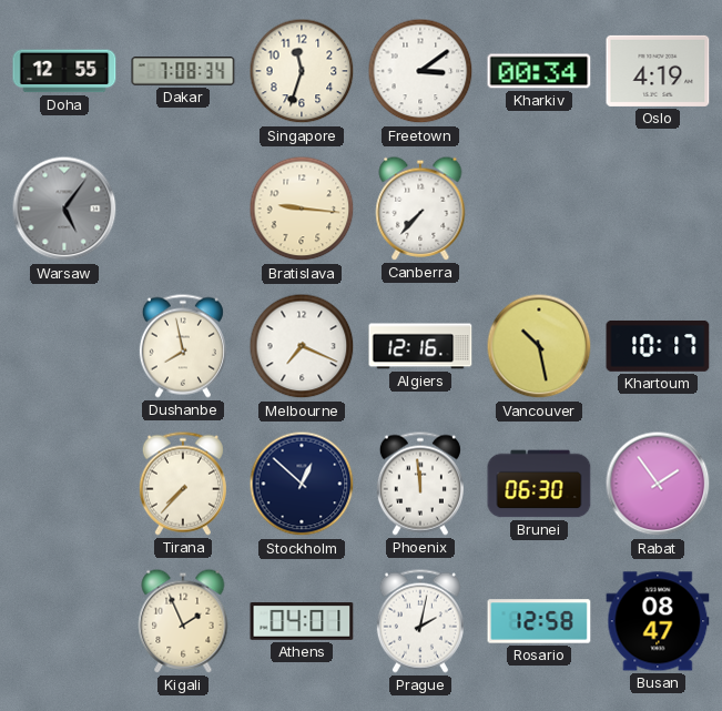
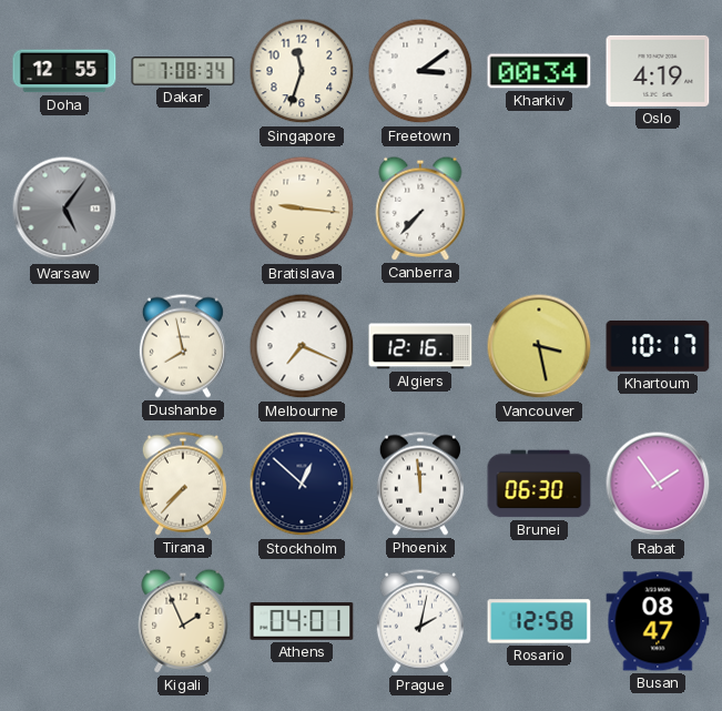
Vancouver: 10:28 -> 3:28
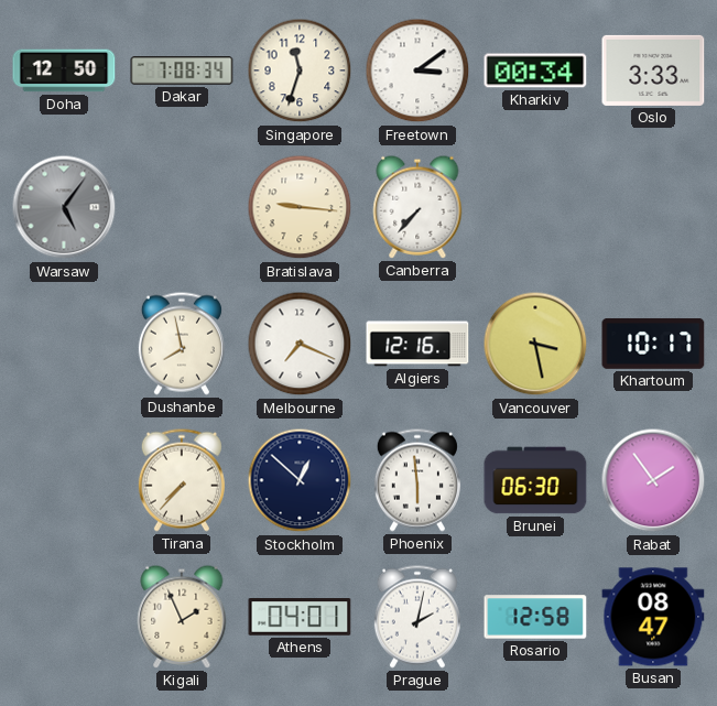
Doha: 12:55 -> 12:50
Oslo: 4:19 -> 3:33
Phoenix: 11:59 -> 5:59
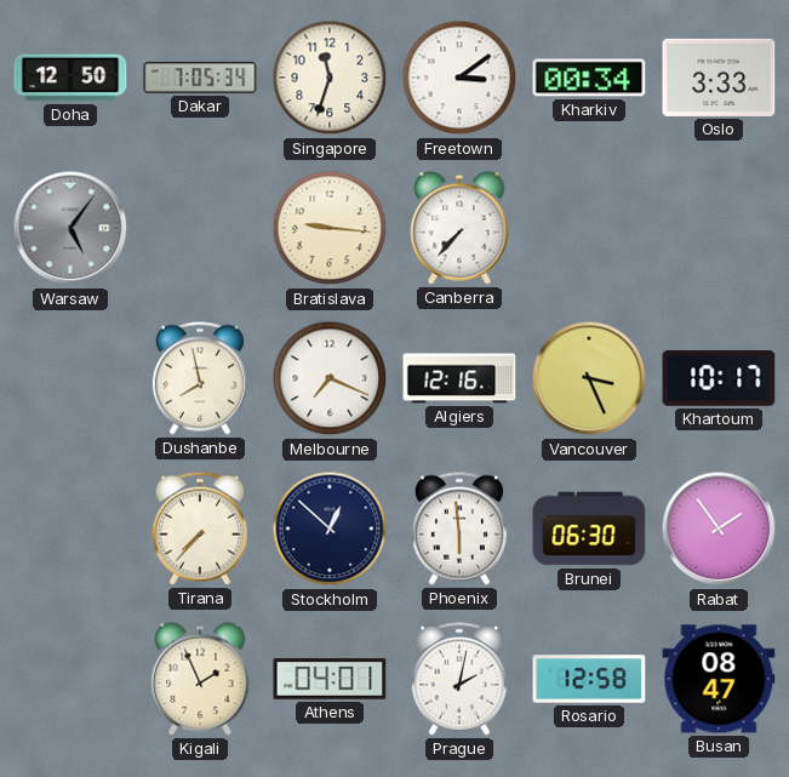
Dakar: 7:08 -> 7:05
Vancouver: 3:28 -> 3:26
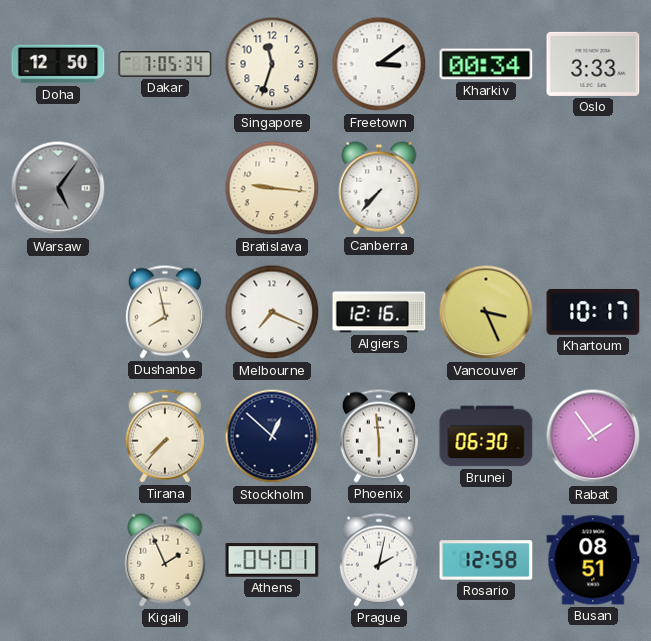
Busan: 08:47 -> 08:51
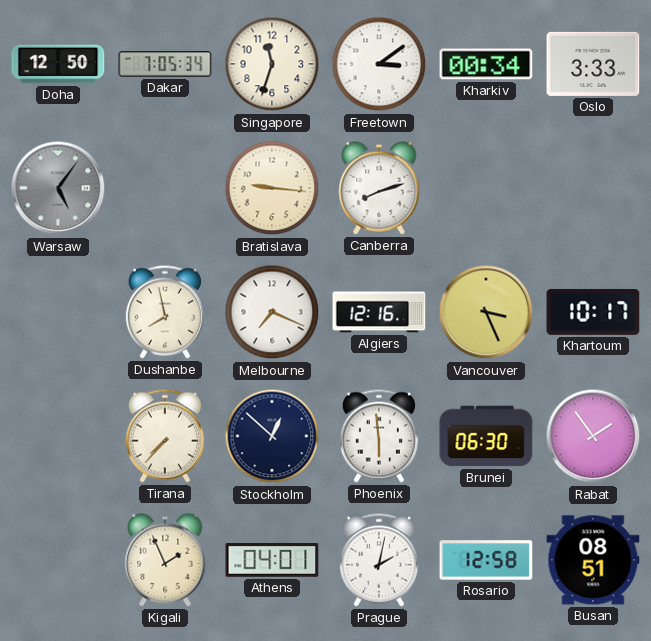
Canberra: 7:37 -> 8:12
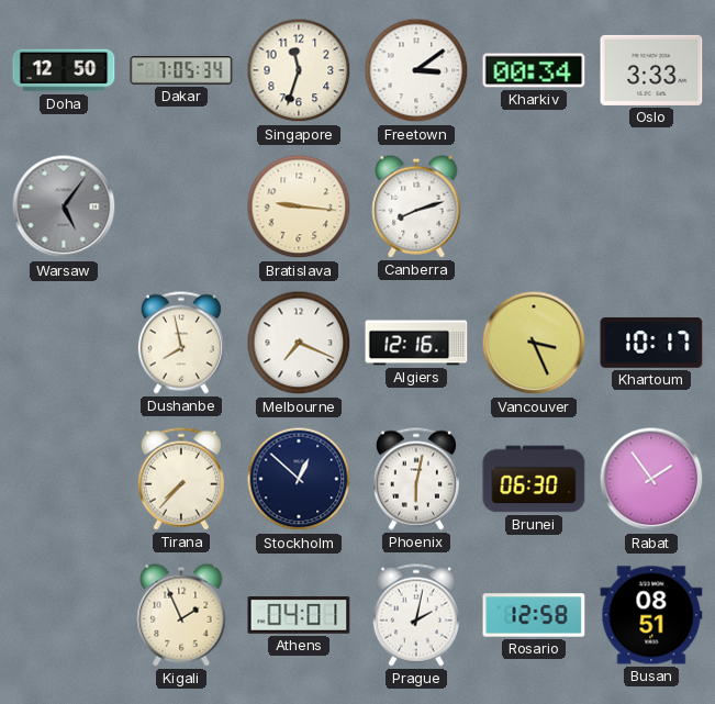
Phoenix: 5:59 -> 6:02
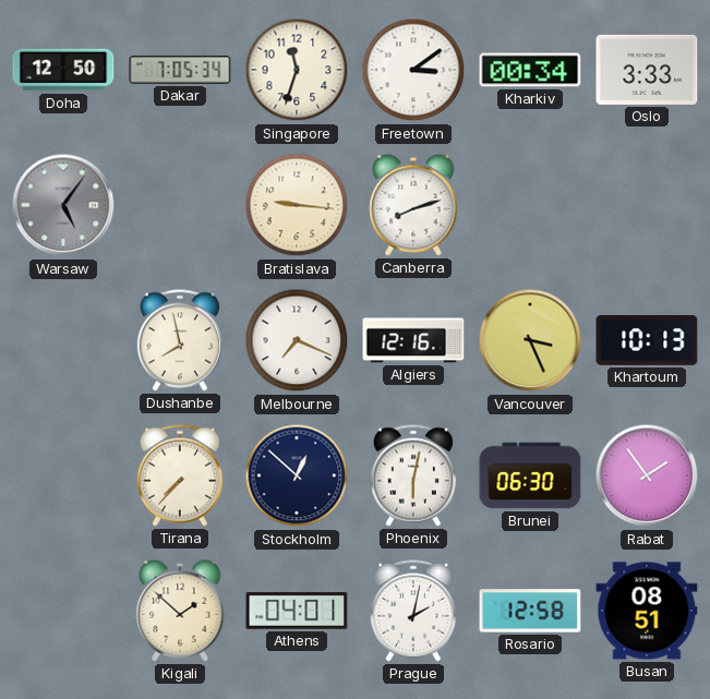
Khartoum: 10:17 -> 10:13
Kigali: 1:56 -> 1:52
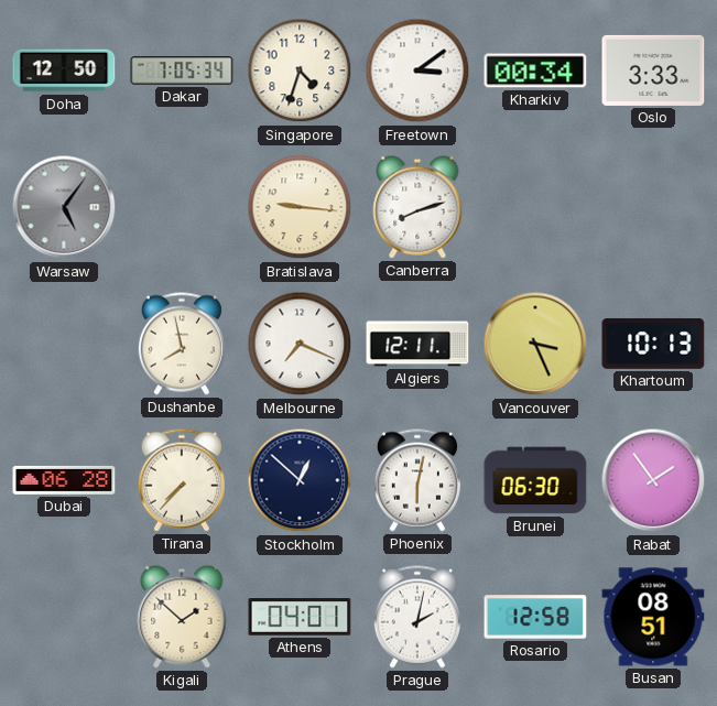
Singapore: 11:33 -> 4:33
Algiers: 12:16 -> 12:11
Dubai: none -> 06:28
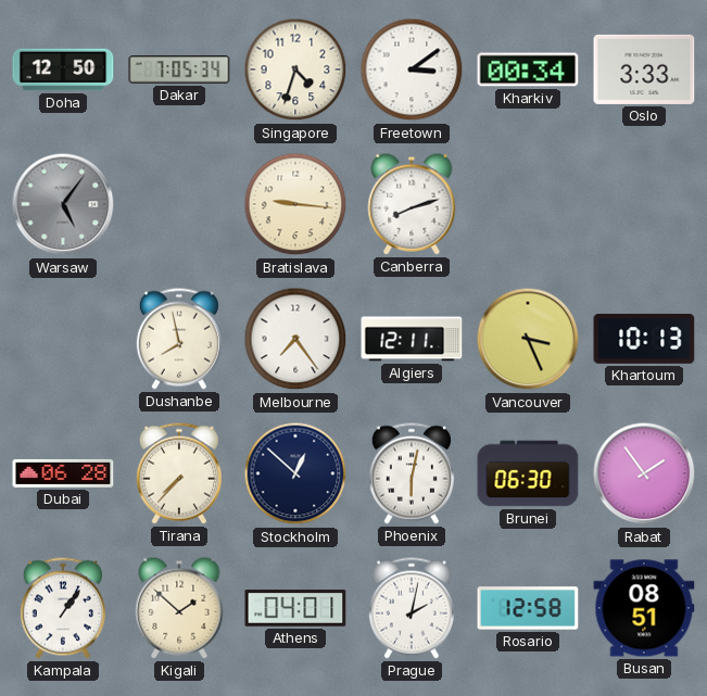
Melbourne: 7:19 -> 7:24
Kampala: none -> 1:06
